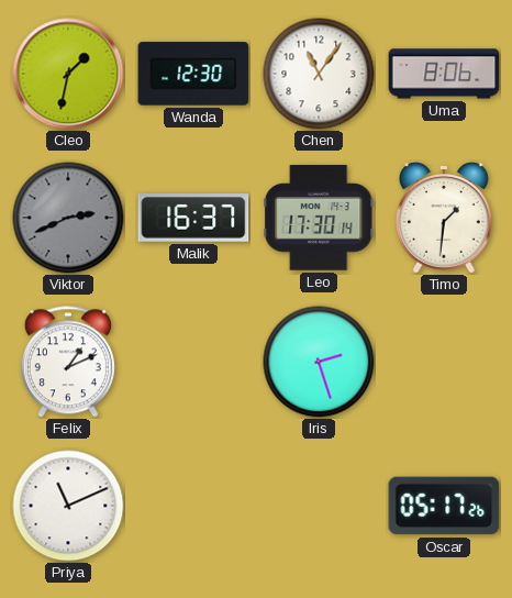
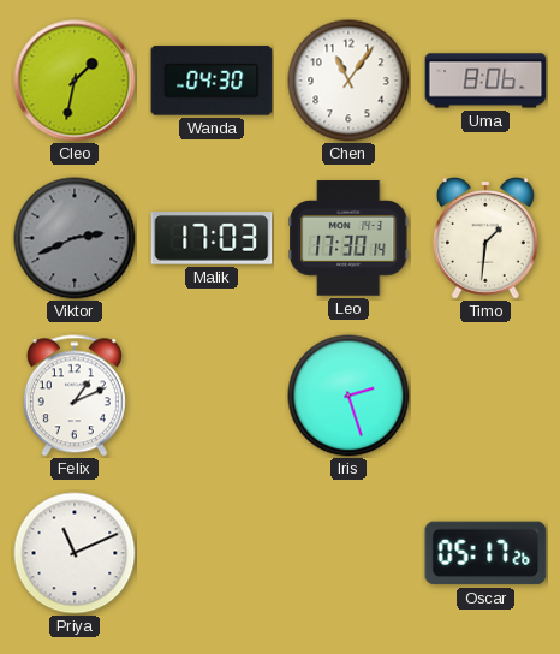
Wanda: 12:30 -> 04:30
Malik: 16:37 -> 17:03
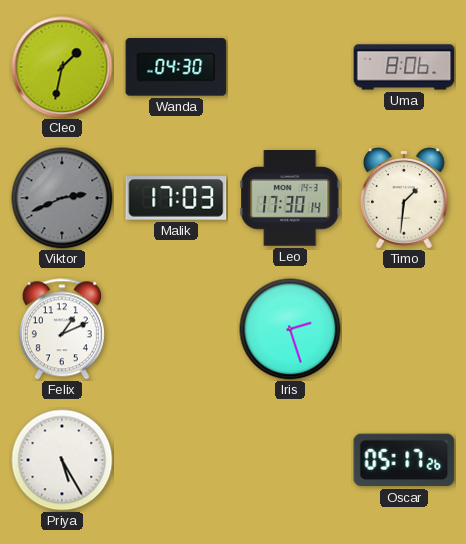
Chen: 11:06 -> none
Priya: 11:11 -> 5:25
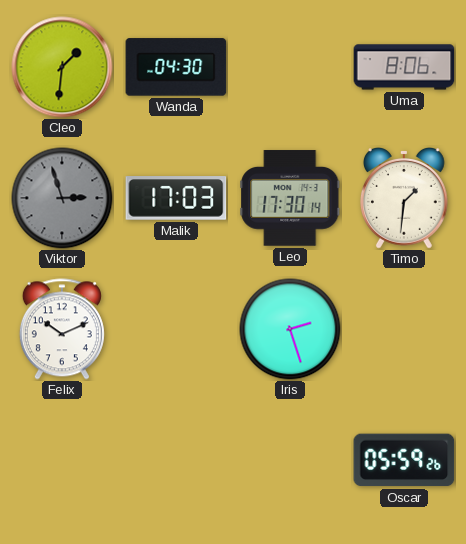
Cleo: 1:32 -> 1:31
Viktor: 2:41 -> 2:57
Felix: 1:11 -> 10:11
Priya: 5:25 -> none
Oscar: 05:17 -> 05:59
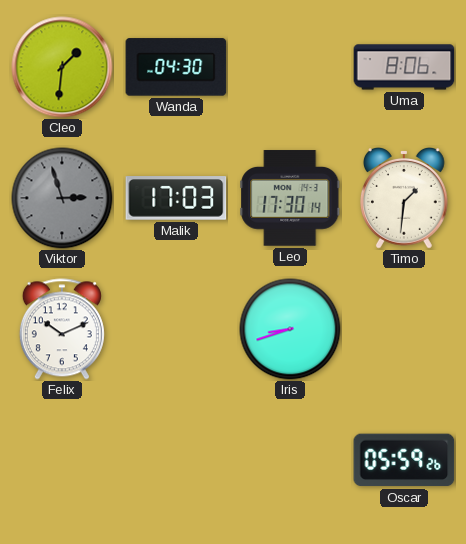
Iris: 2:27 -> 8:42
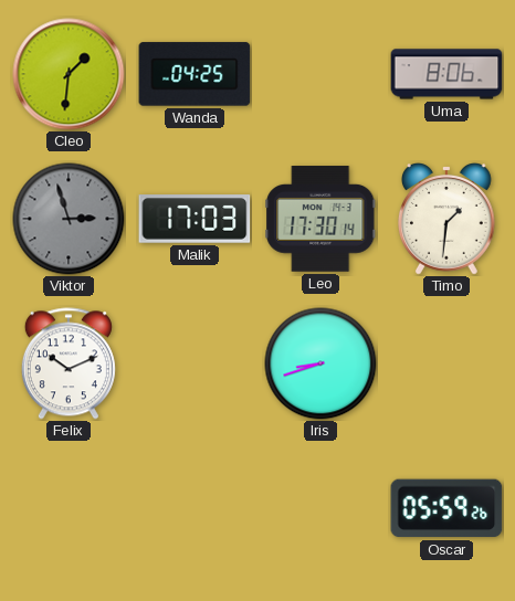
Wanda: 04:30 -> 04:25
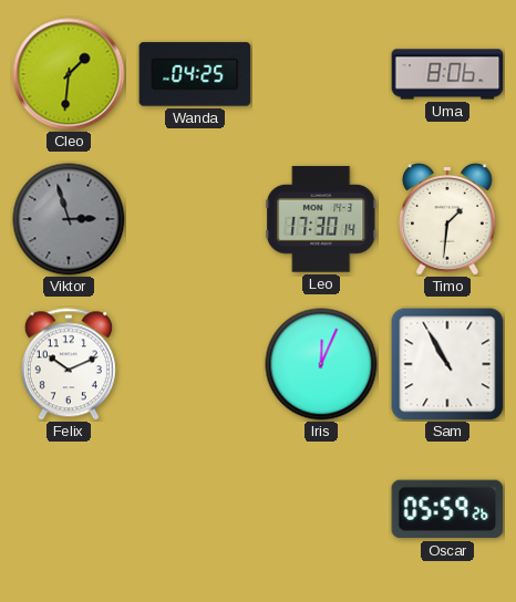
Malik: 17:03 -> none
Iris: 8:42 -> 12:04
Sam: none -> 10:55
